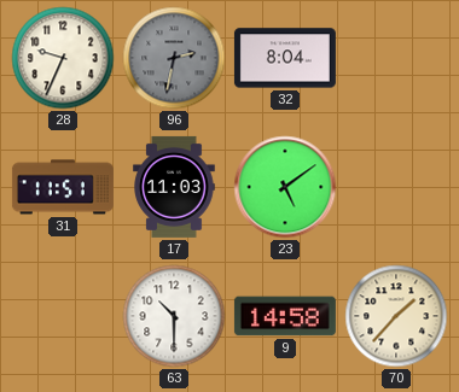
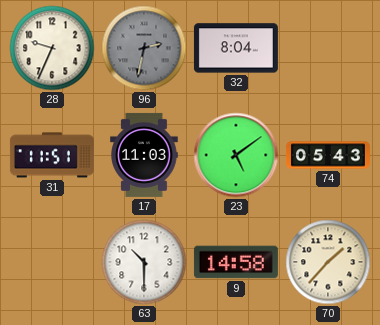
74: none -> 05:43
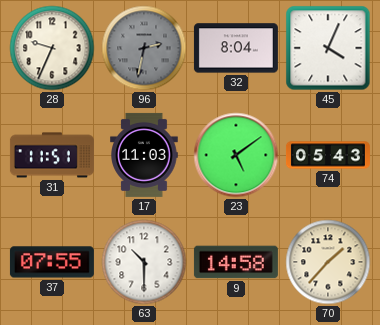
45: none -> 4:04
37: none -> 07:55
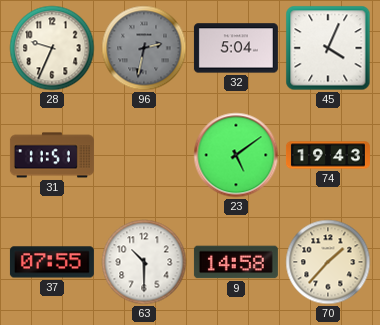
32: 8:04 -> 5:04
17: 11:03 -> none
74: 05:43 -> 19:43
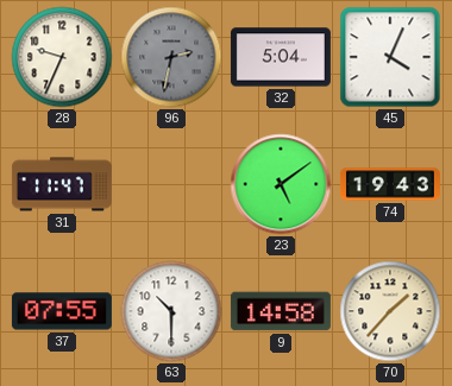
31: 11:51 -> 11:47
